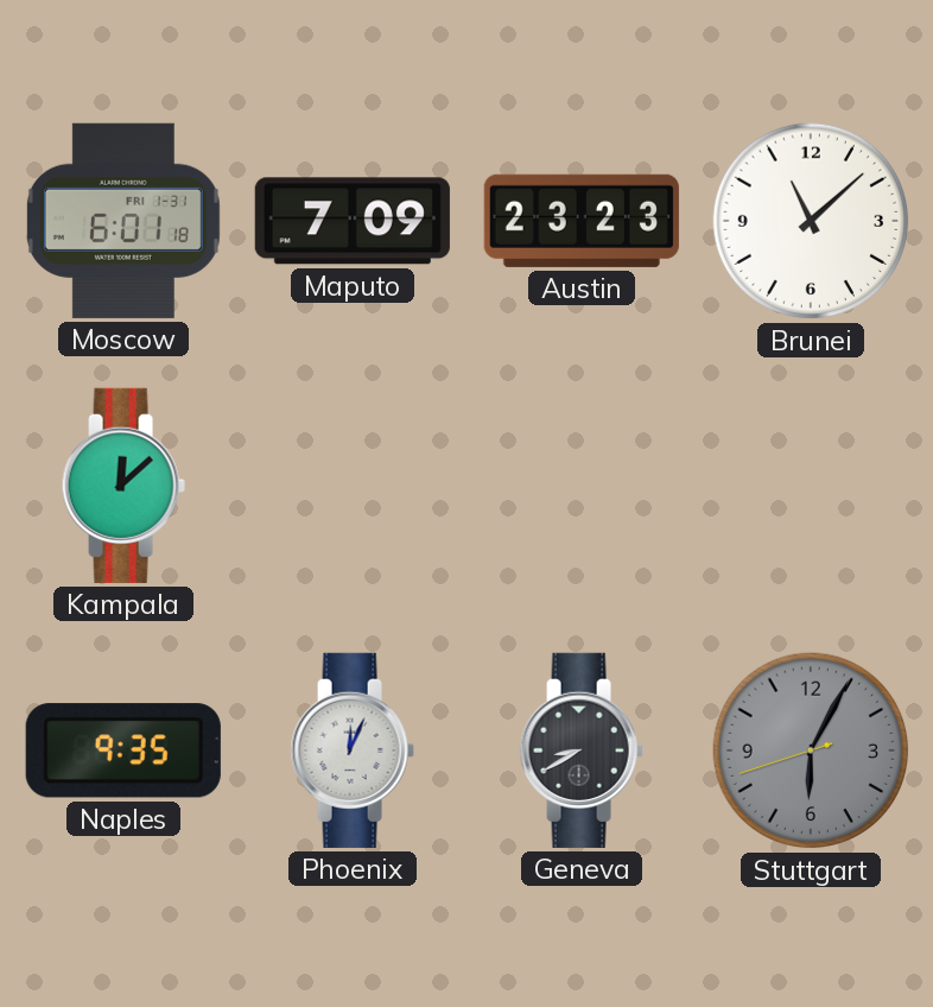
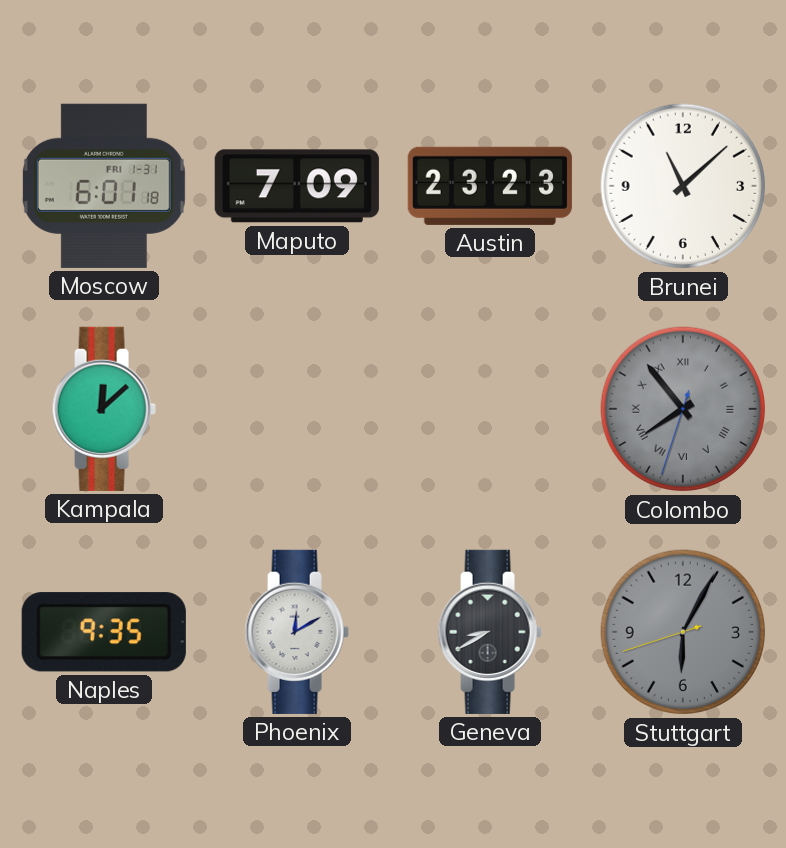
Colombo: none -> 7:53
Phoenix: 12:04 -> 12:10
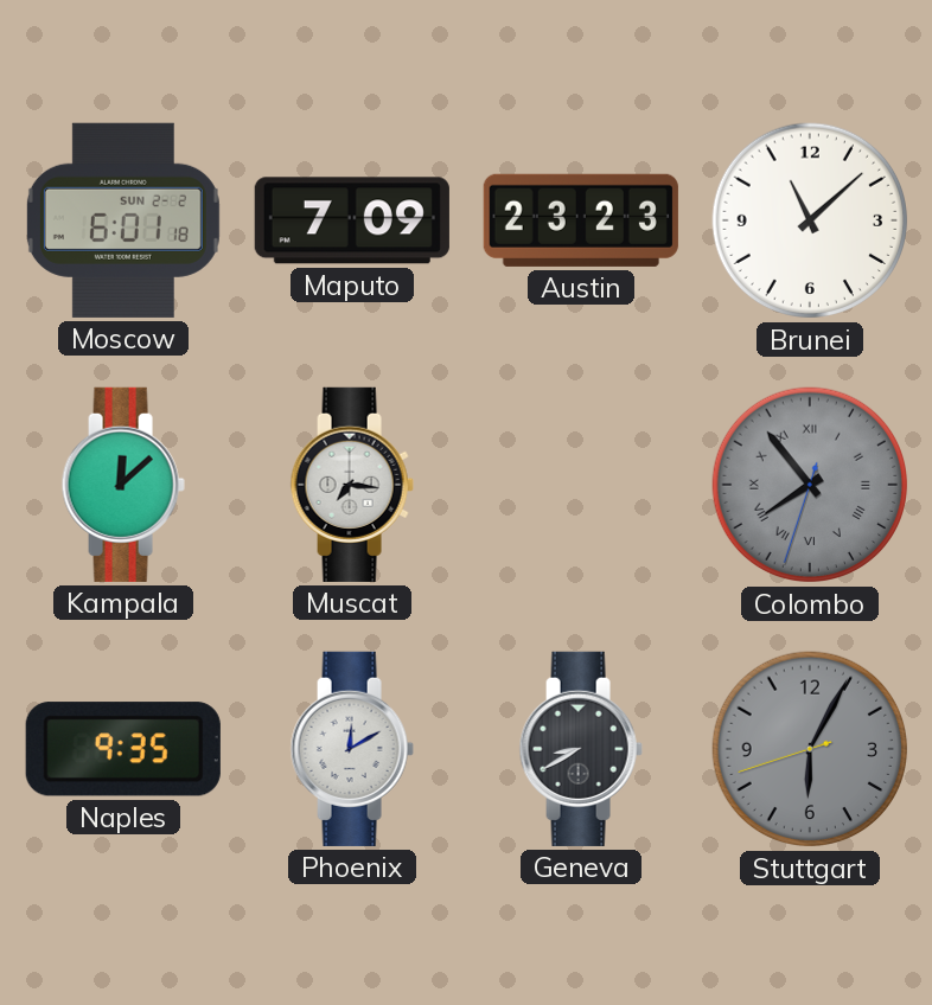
Moscow date: FRI 1-31 -> SUN 2-2
Muscat: none -> 7:16
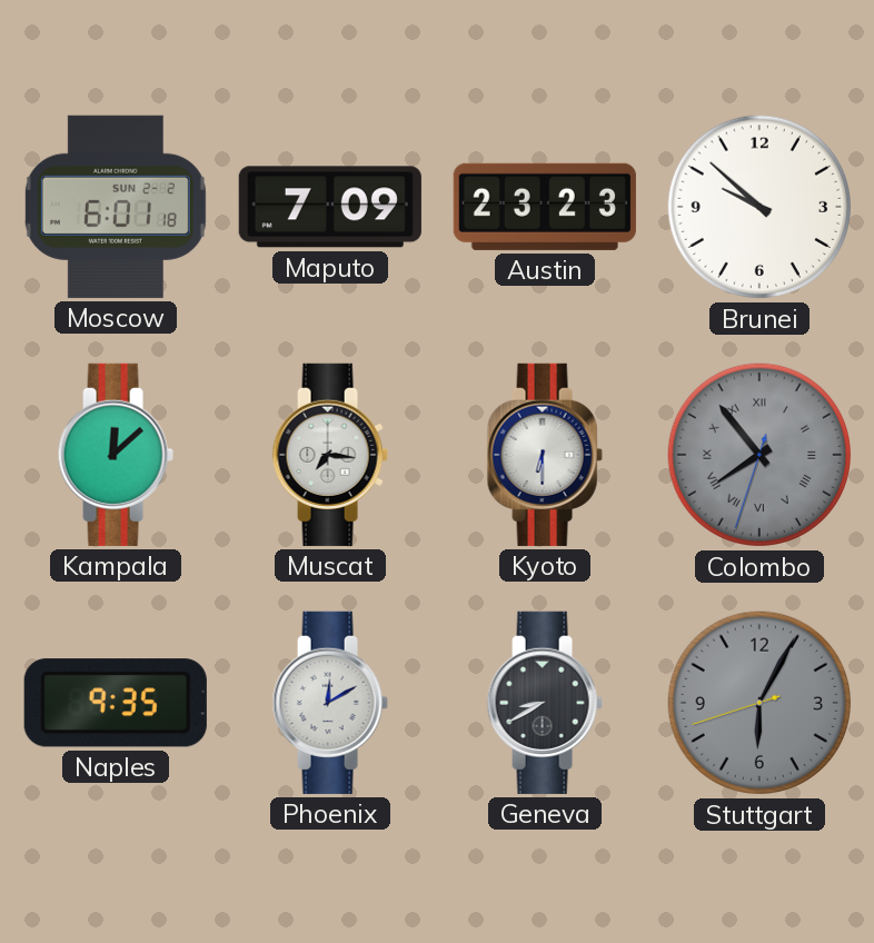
Brunei: 11:08 -> 9:52
Kyoto: none -> 6:30
